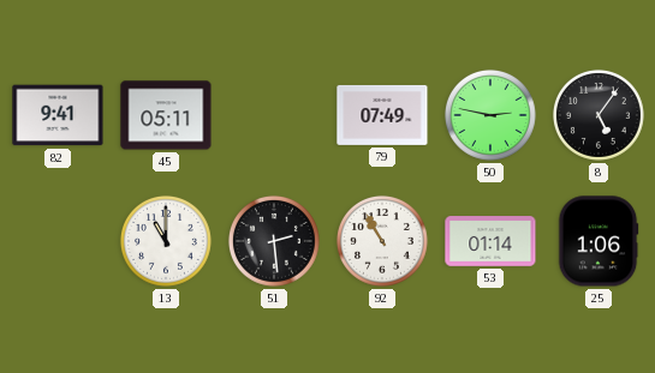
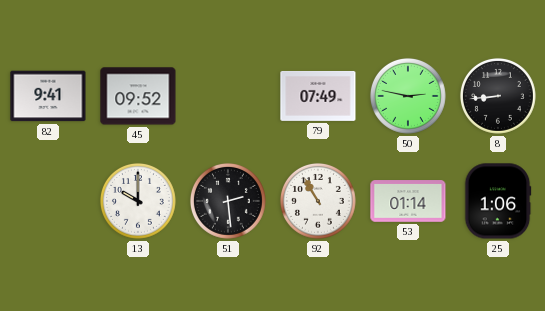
45: 05:11 -> 09:52
8: 5:06 -> 8:44
13: 11:00 -> 10:00
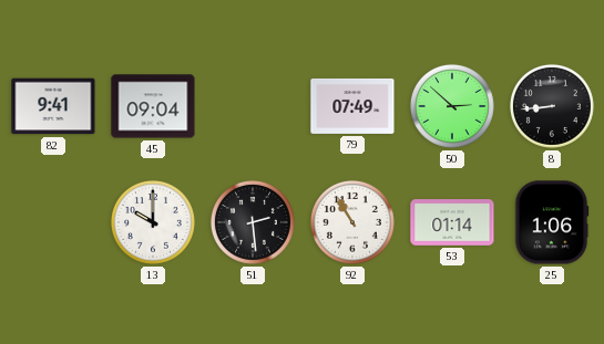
45: 09:52 -> 09:04
50: 2:47 -> 2:52
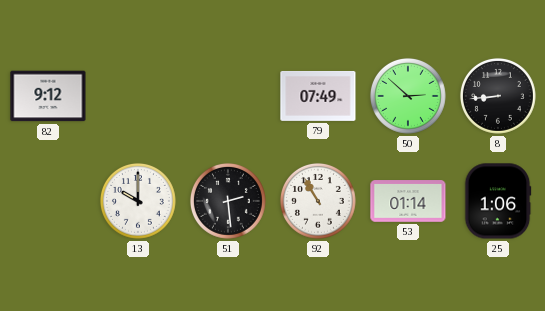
82: 9:41 -> 9:12
45: 09:04 -> none
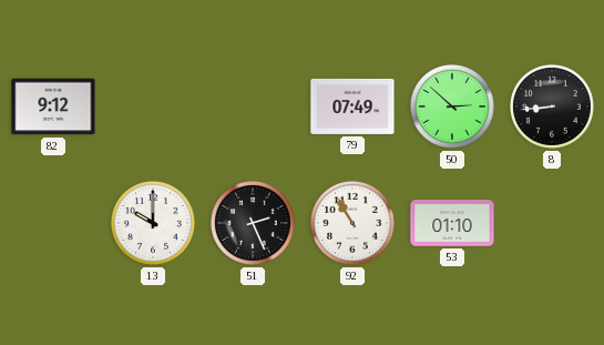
51: 2:29 -> 2:26
53: 01:14 -> 01:10
25: 1:06 -> none
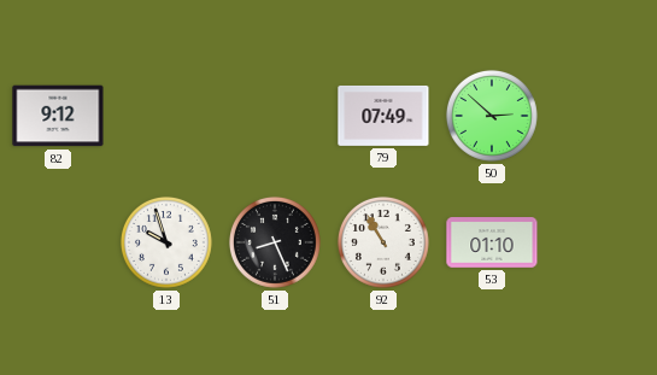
8: 8:44 -> none
13: 10:00 -> 9:57
51: 2:26 -> 8:26
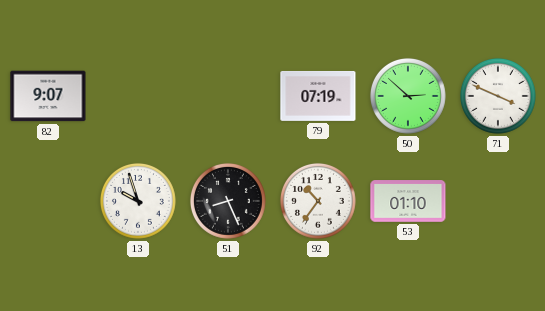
82: 9:12 -> 9:07
79: 07:49 -> 07:19
71: none -> 3:49
92: 10:55 -> 10:36
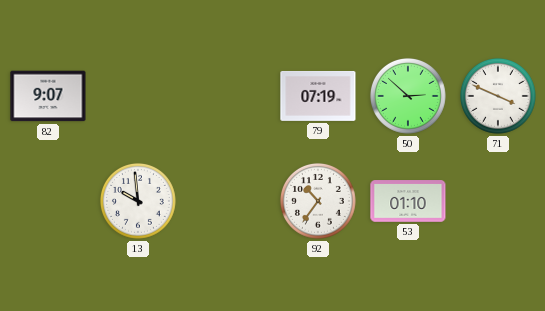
13: 9:57 -> 9:59
51: 8:26 -> none
